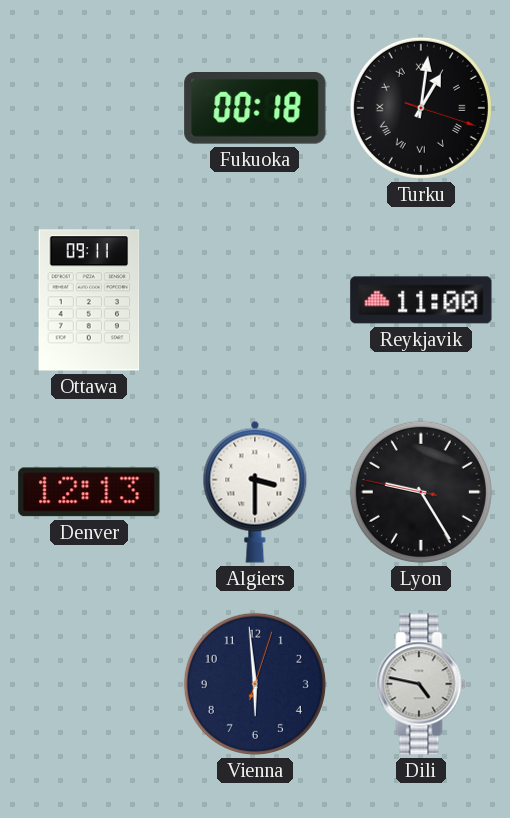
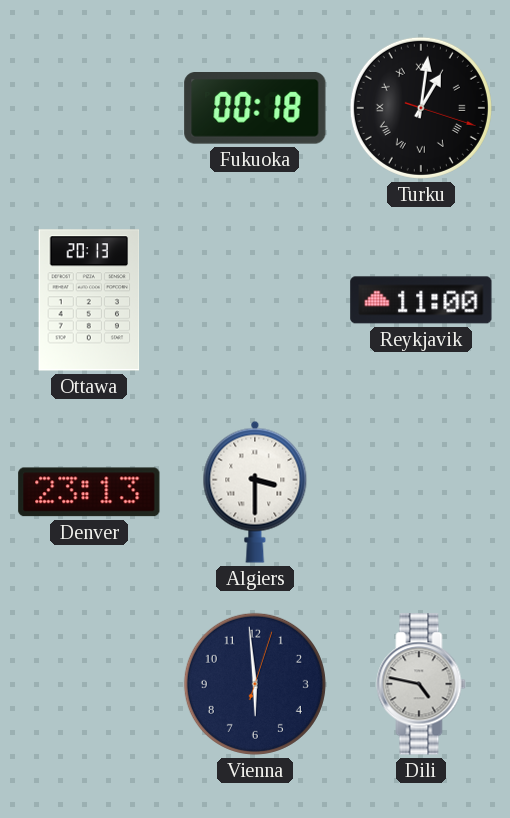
Ottawa: 09:11 -> 20:13
Denver: 12:13 -> 23:13
Lyon: 9:24 -> none
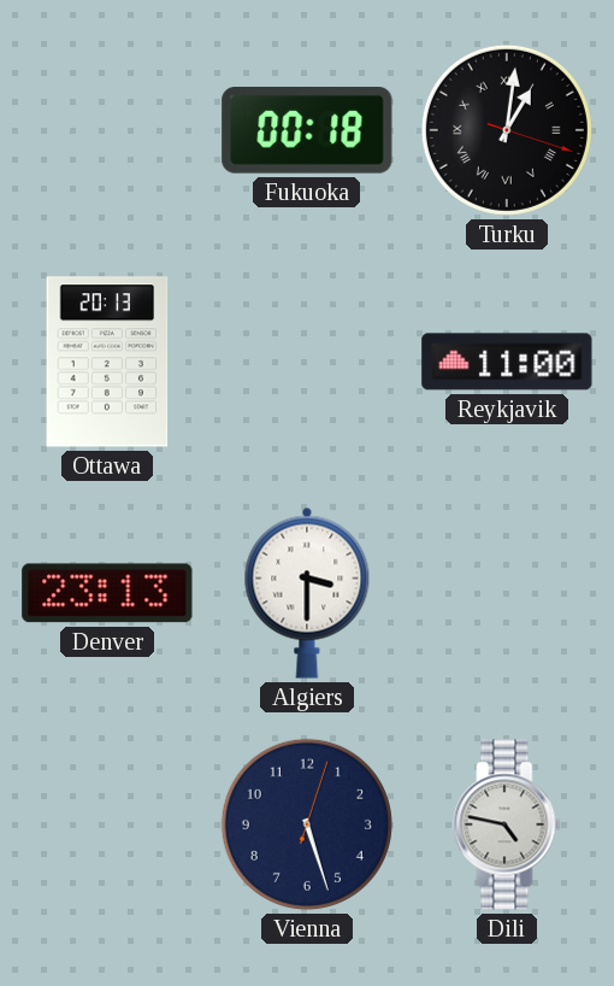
Vienna: 5:59 -> 5:27
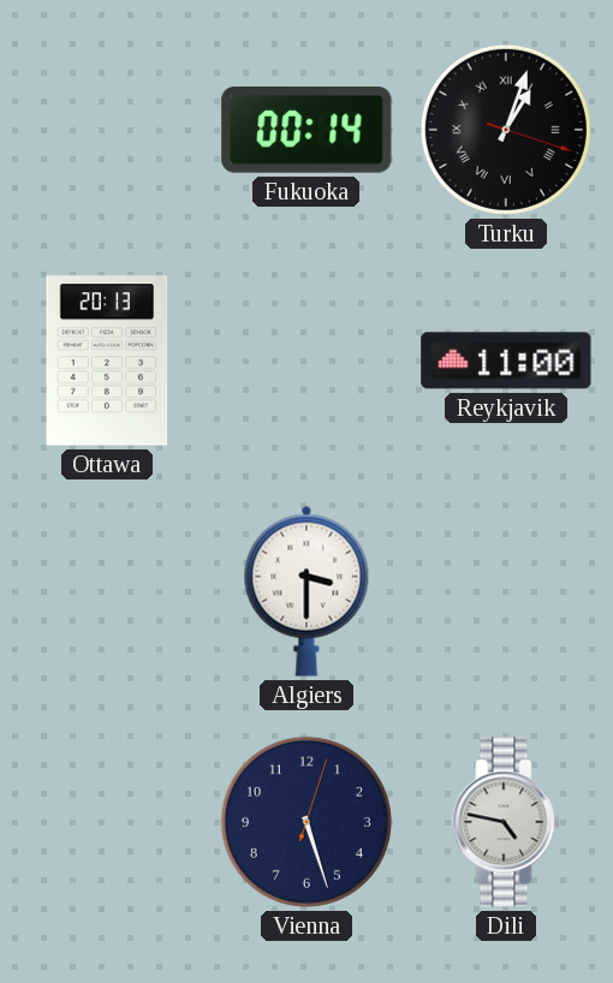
Fukuoka: 00:18 -> 00:14
Turku: 1:01 -> 1:03
Denver: 23:13 -> none
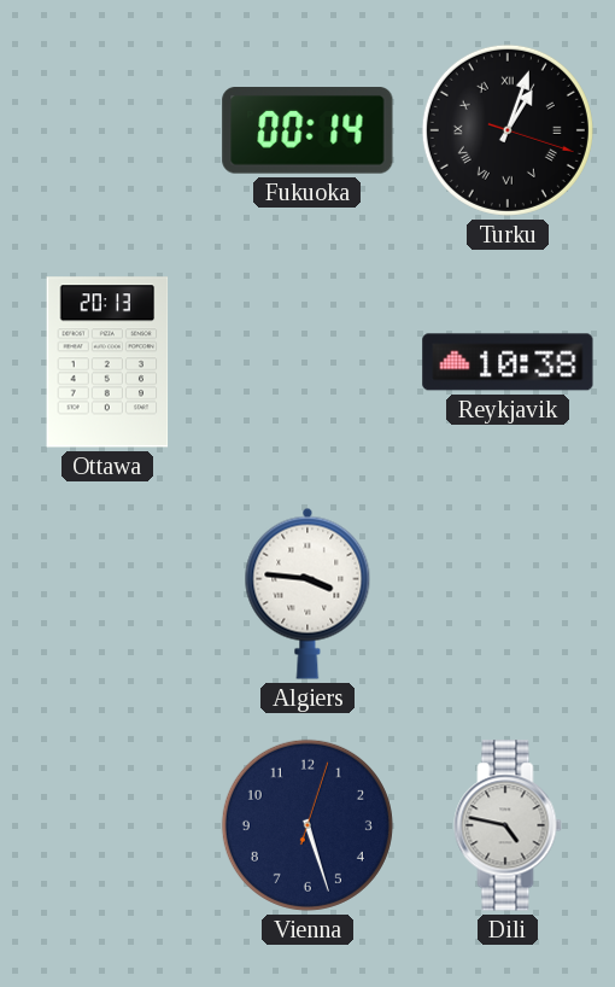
Reykjavik: 11:00 -> 10:38
Algiers: 3:30 -> 3:46
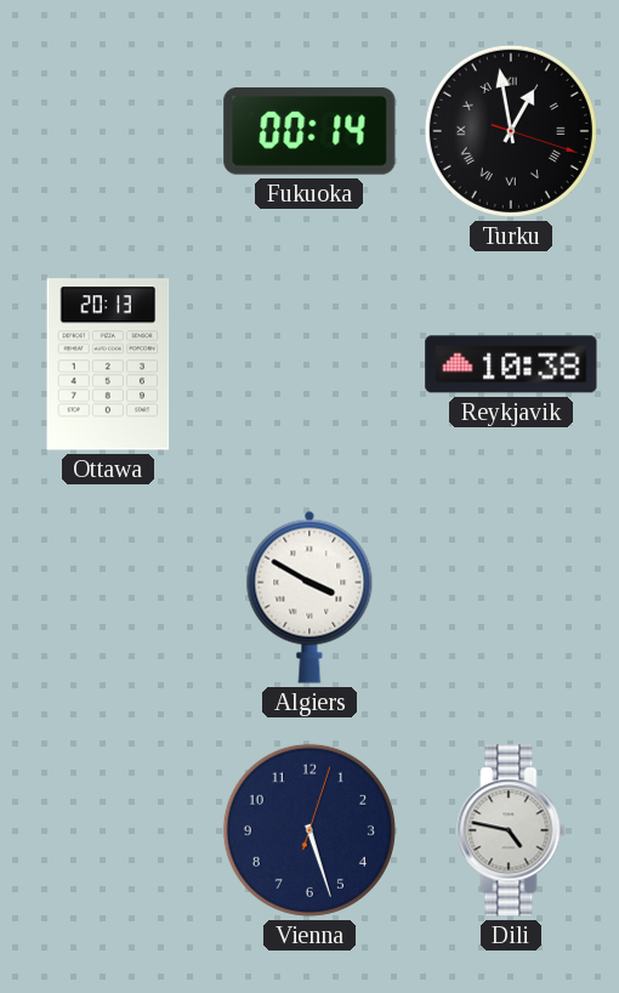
Turku: 1:03 -> 12:58
Algiers: 3:46 -> 3:50
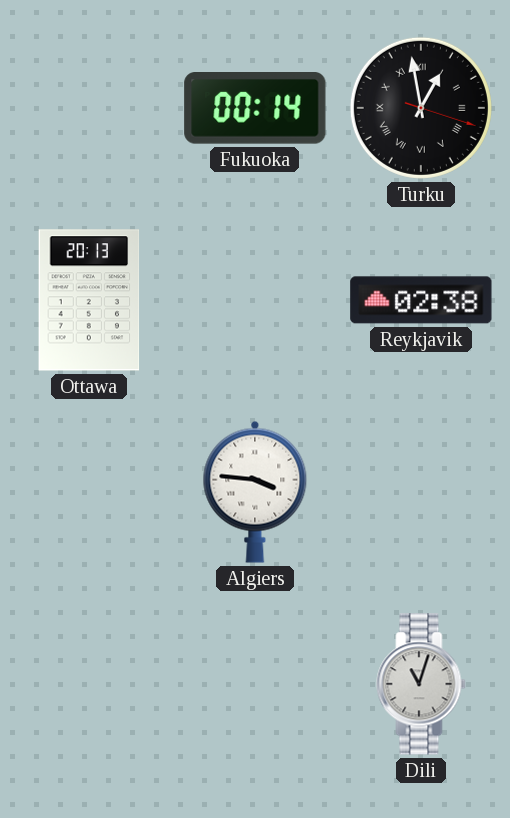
Reykjavik: 10:38 -> 02:38
Algiers: 3:50 -> 3:46
Vienna: 5:27 -> none
Dili: 4:47 -> 11:03
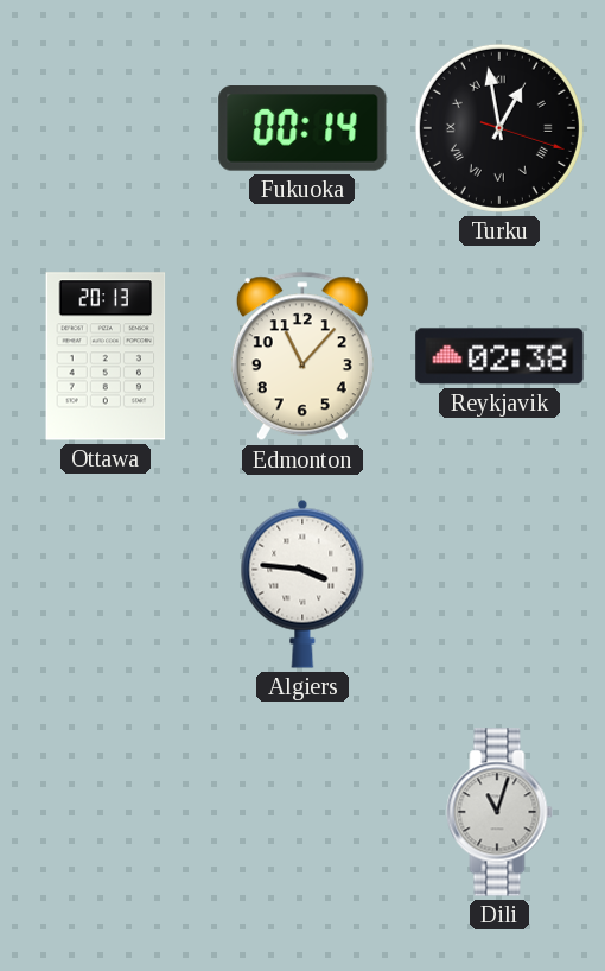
Edmonton: none -> 11:07
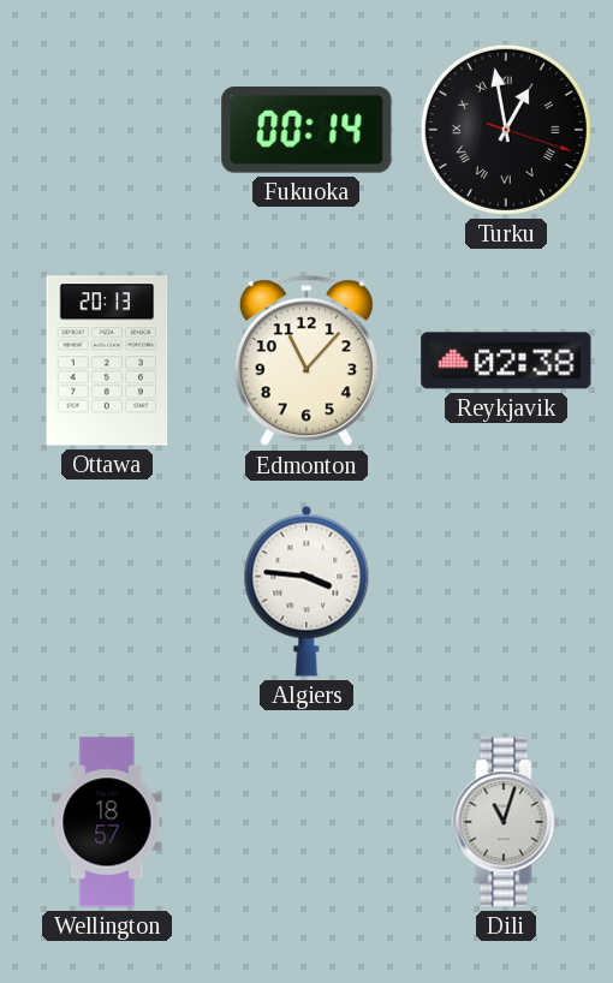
Wellington: none -> 18:57
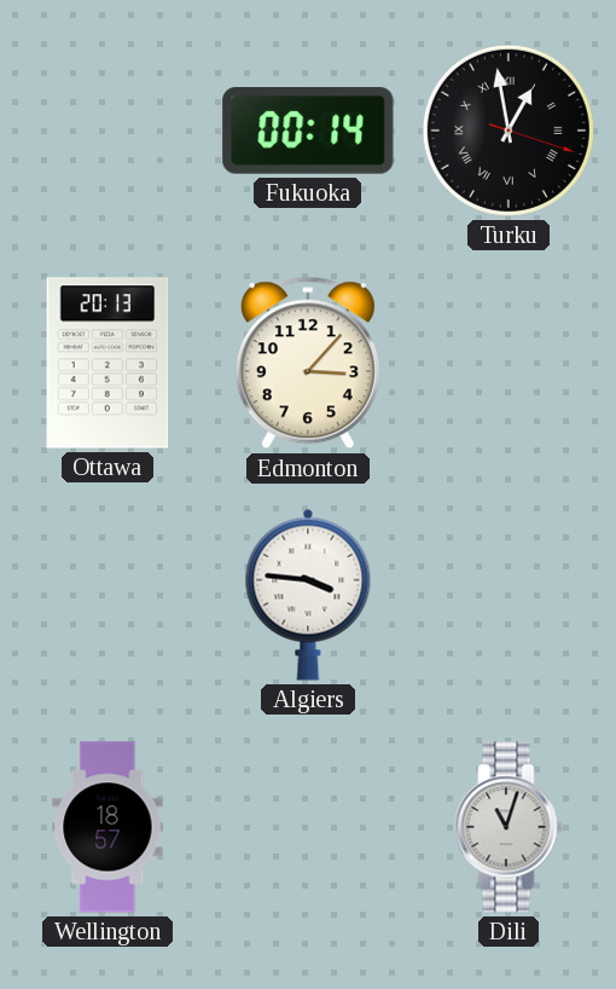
Edmonton: 11:07 -> 3:07
Reykjavik: 02:38 -> none
